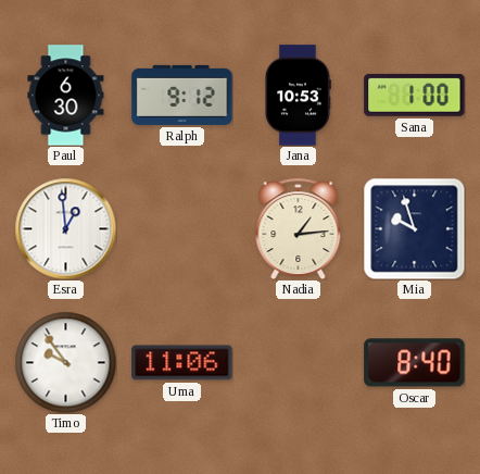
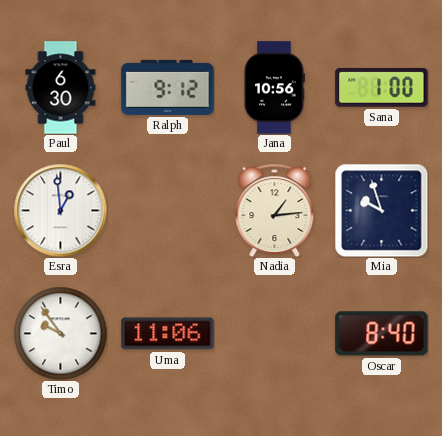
Jana: 10:53 -> 10:56
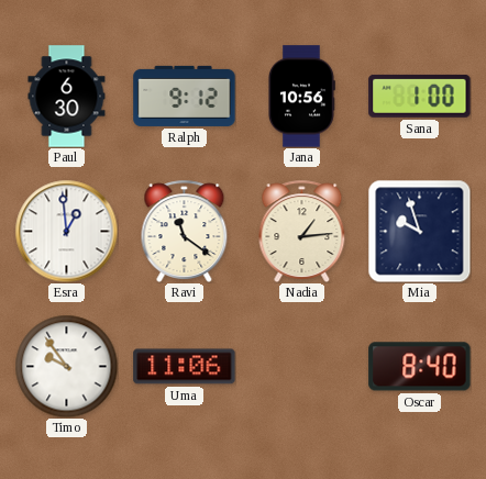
Ravi: none -> 11:21
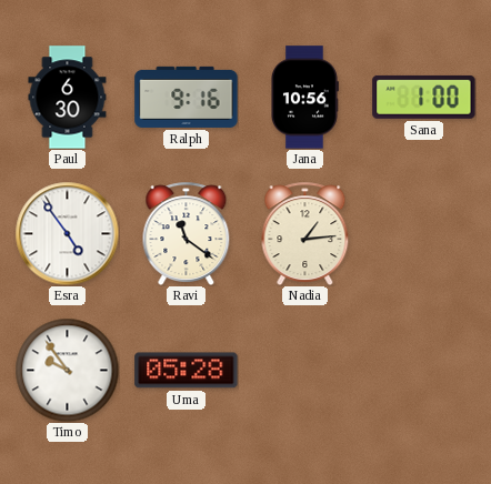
Ralph: 9:12 -> 9:16
Esra: 12:59 -> 4:54
Mia: 9:57 -> none
Uma: 11:06 -> 05:28
Oscar: 8:40 -> none
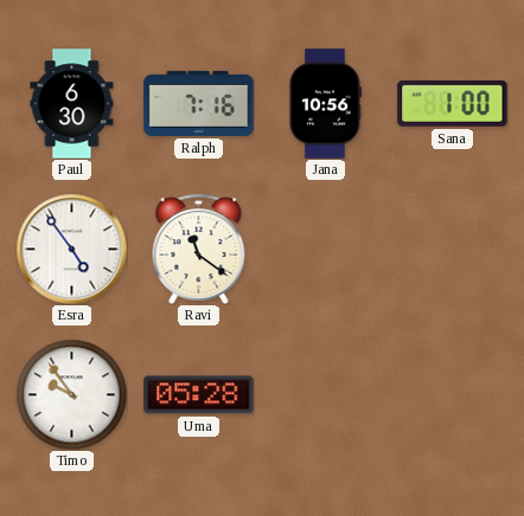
Ralph: 9:16 -> 7:16
Nadia: 1:14 -> none
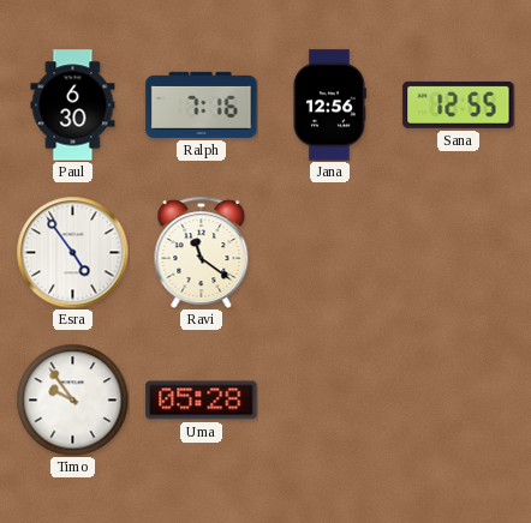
Jana: 10:56 -> 12:56
Sana: 1:00 -> 12:55
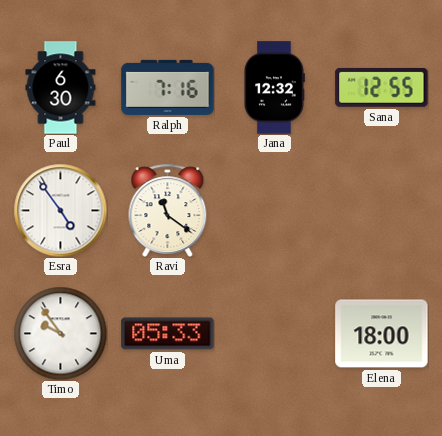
Jana: 12:56 -> 12:32
Uma: 05:28 -> 05:33
Elena: none -> 18:00
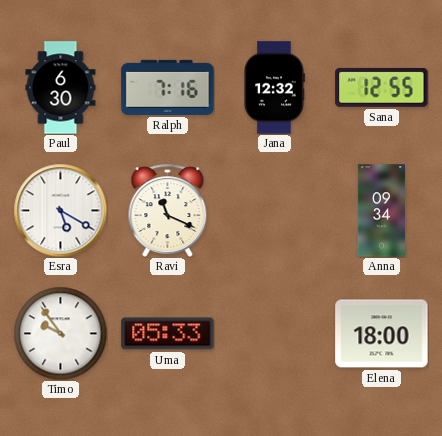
Esra: 4:54 -> 5:20
Ravi: 11:21 -> 11:19
Anna: none -> 09:34
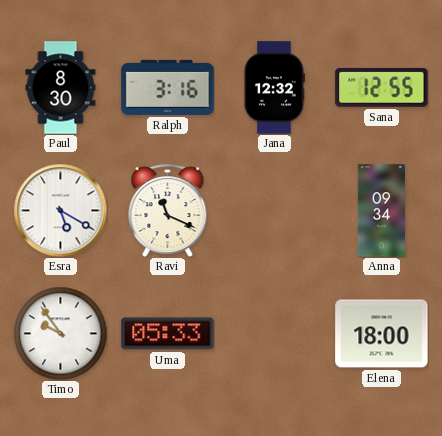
Paul: 6:30 -> 8:30
Ralph: 7:16 -> 3:16
